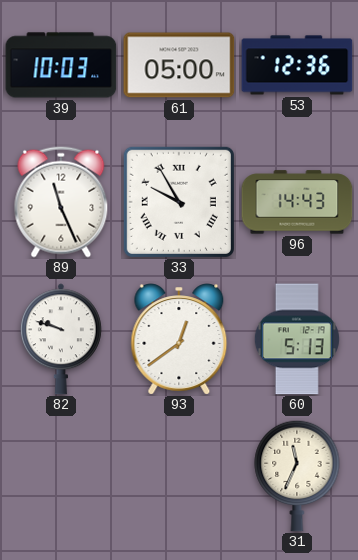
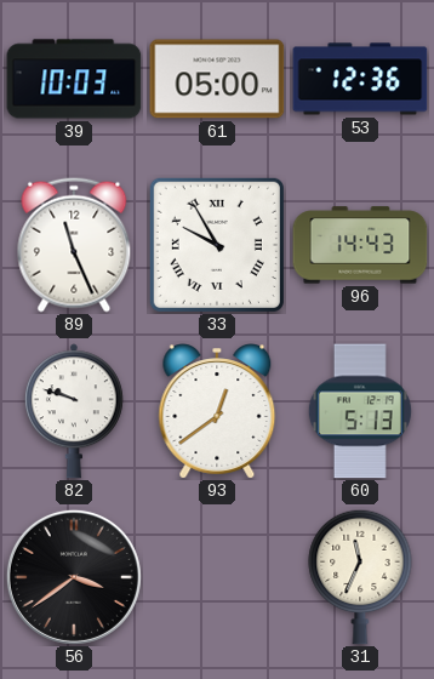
56: none -> 3:39
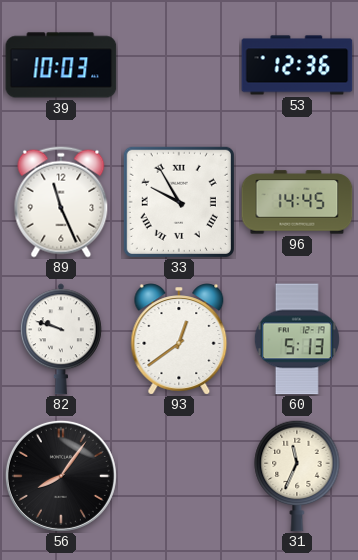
61: 05:00 -> none
96: 14:43 -> 14:45
56: 3:39 -> 8:06
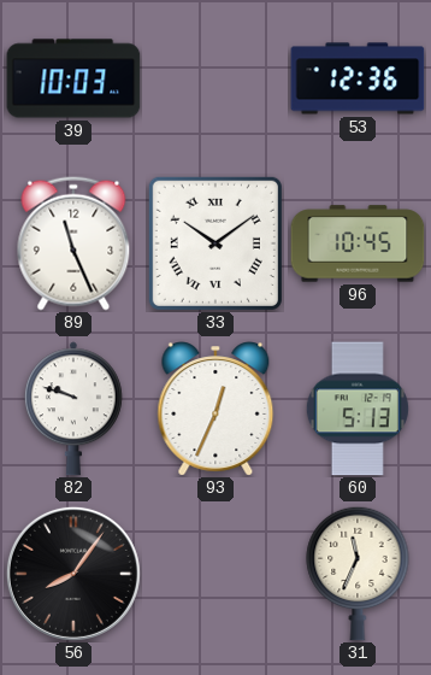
33: 9:55 -> 10:09
96: 14:45 -> 10:45
93: 12:39 -> 12:34
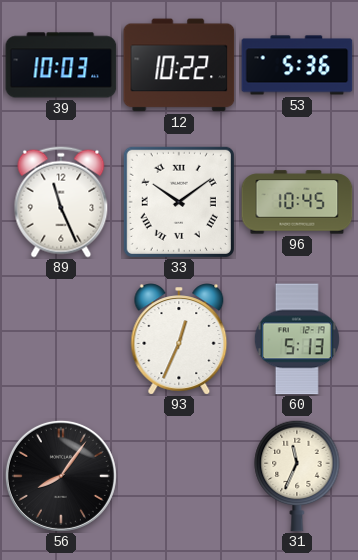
12: none -> 10:22
53: 12:36 -> 5:36
82: 9:48 -> none
